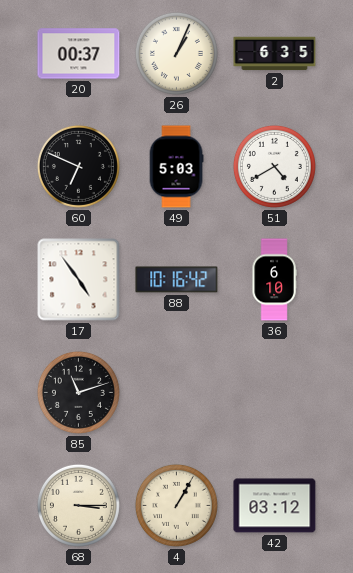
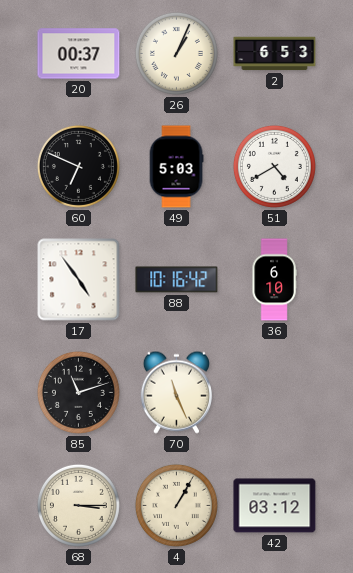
2: 6:35 -> 6:53
70: none -> 11:26
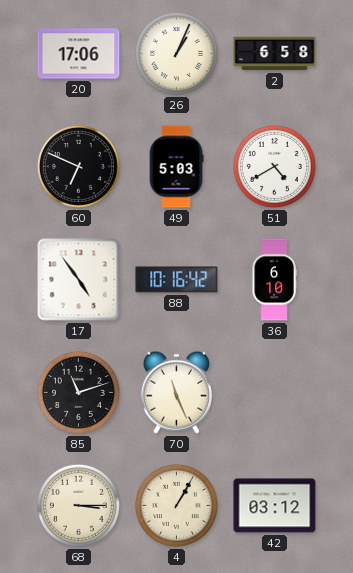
20: 00:37 -> 17:06
2: 6:53 -> 6:58
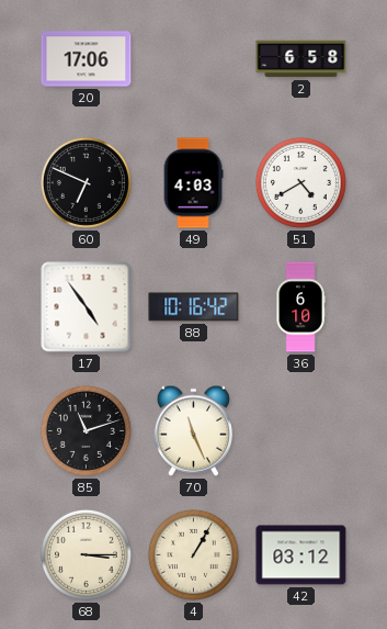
26: 1:04 -> none
49: 5:03 -> 4:03
